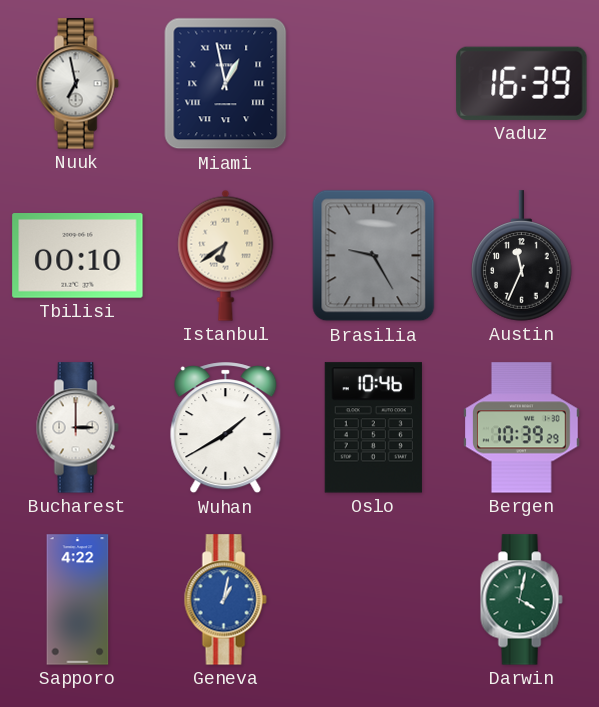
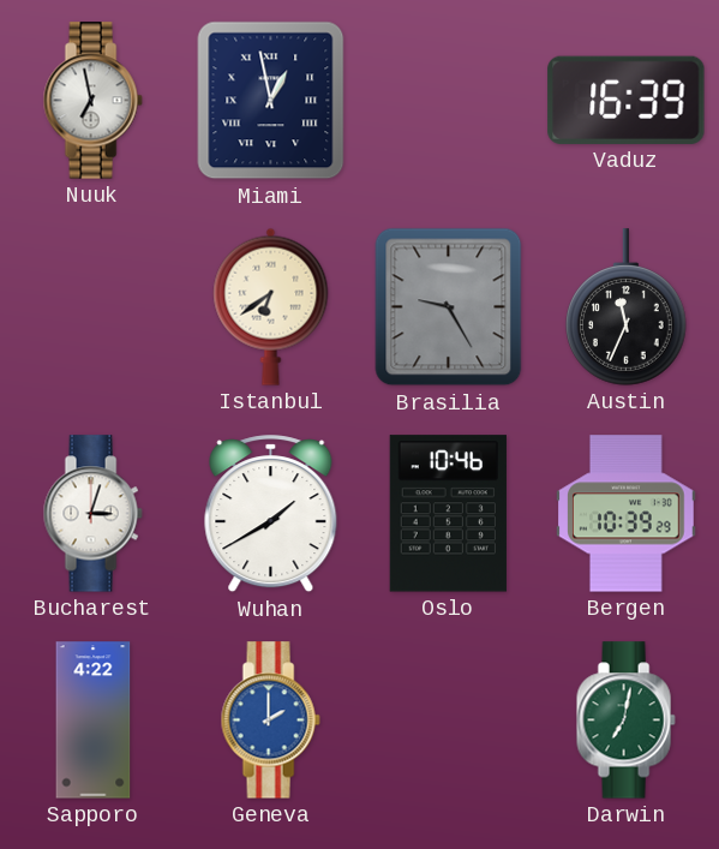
Tbilisi: 00:10 -> none
Bucharest: 3:00 -> 3:03
Geneva: 1:02 -> 2:00
Darwin: 4:02 -> 7:02
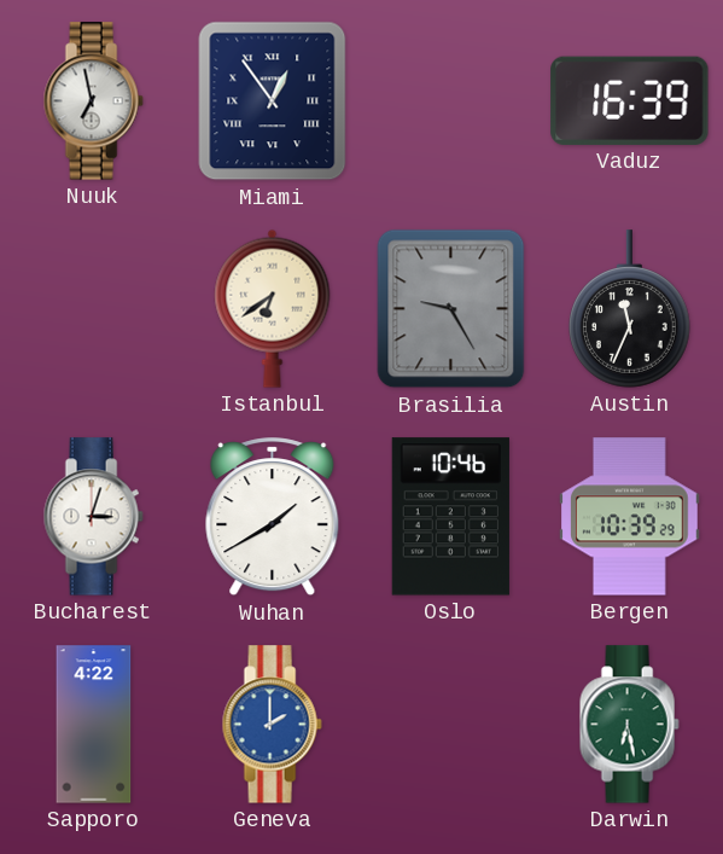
Miami: 12:58 -> 12:54
Darwin: 7:02 -> 6:28
